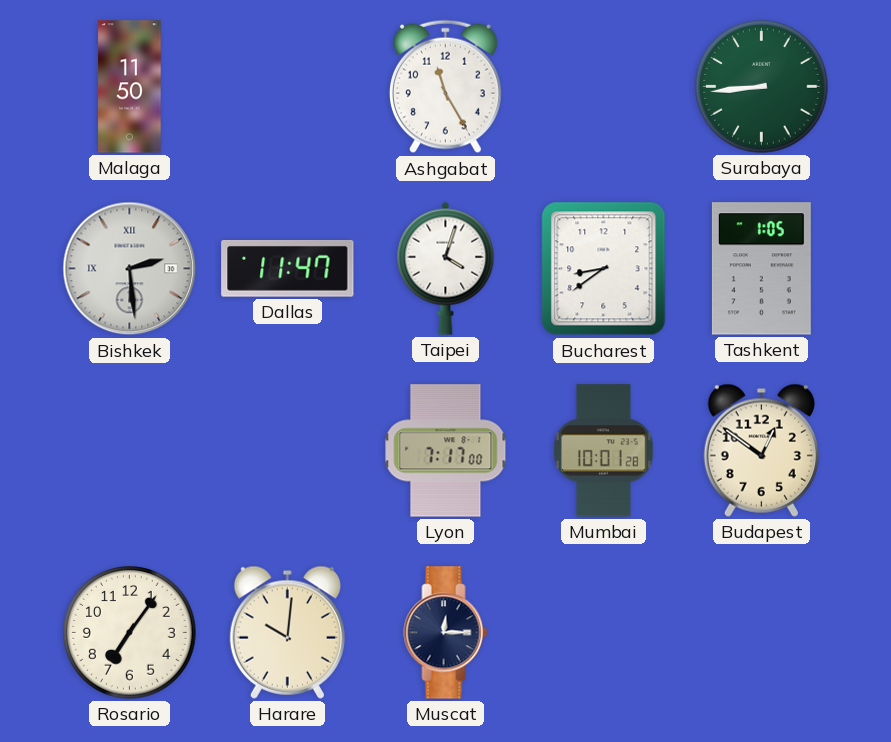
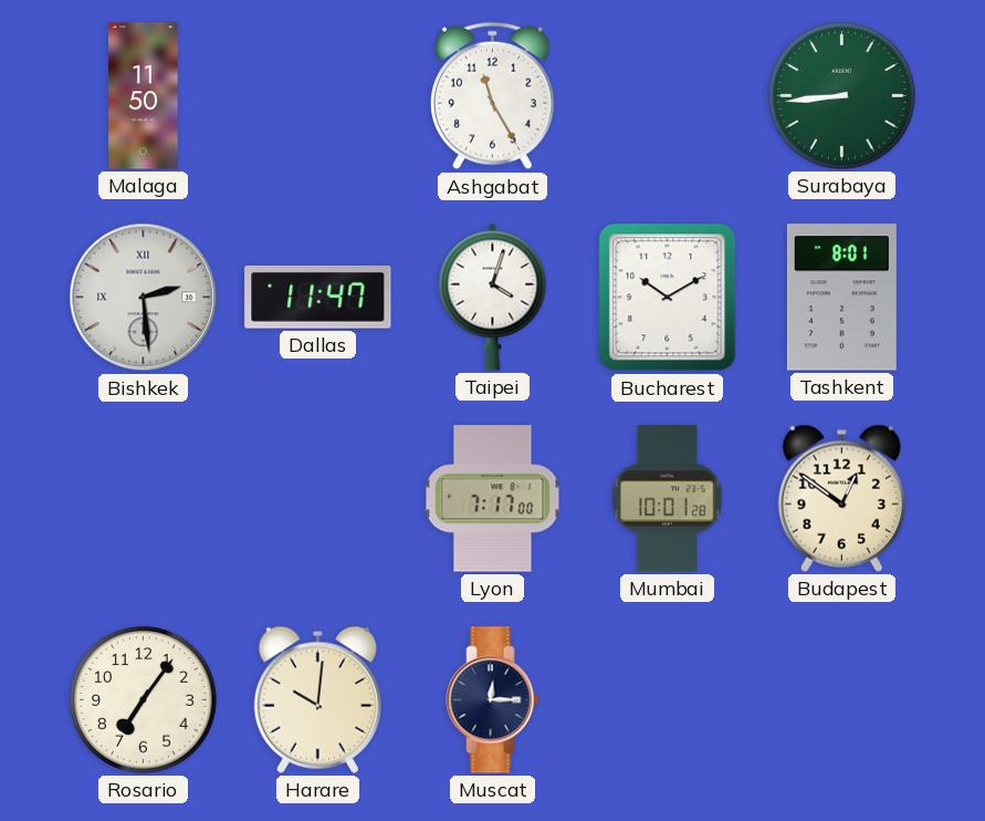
Bucharest: 8:39 -> 10:10
Tashkent: 1:05 -> 8:01
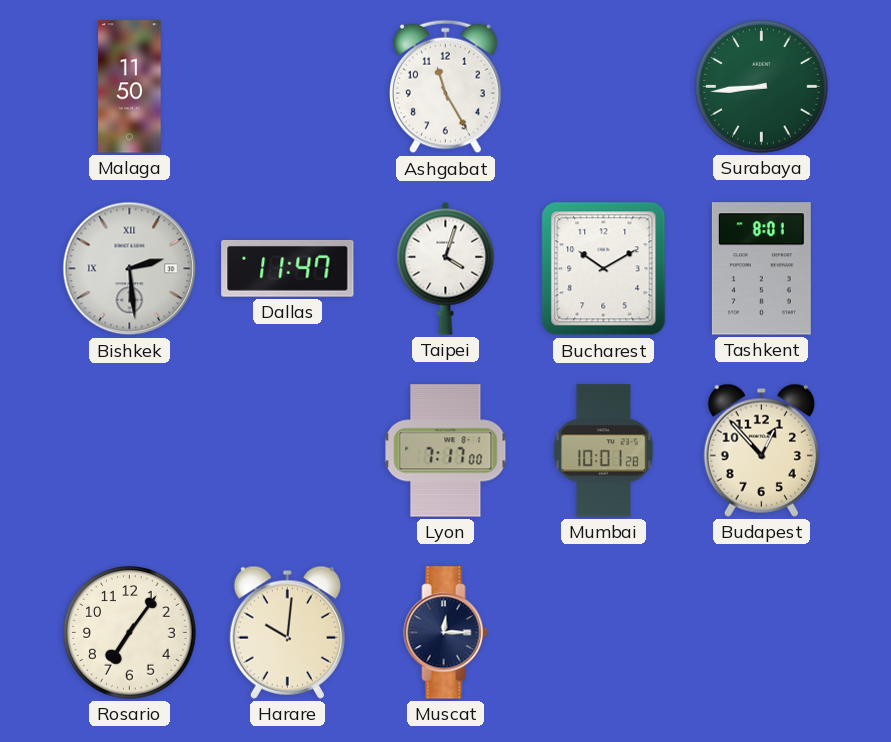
Budapest: 12:51 -> 12:53
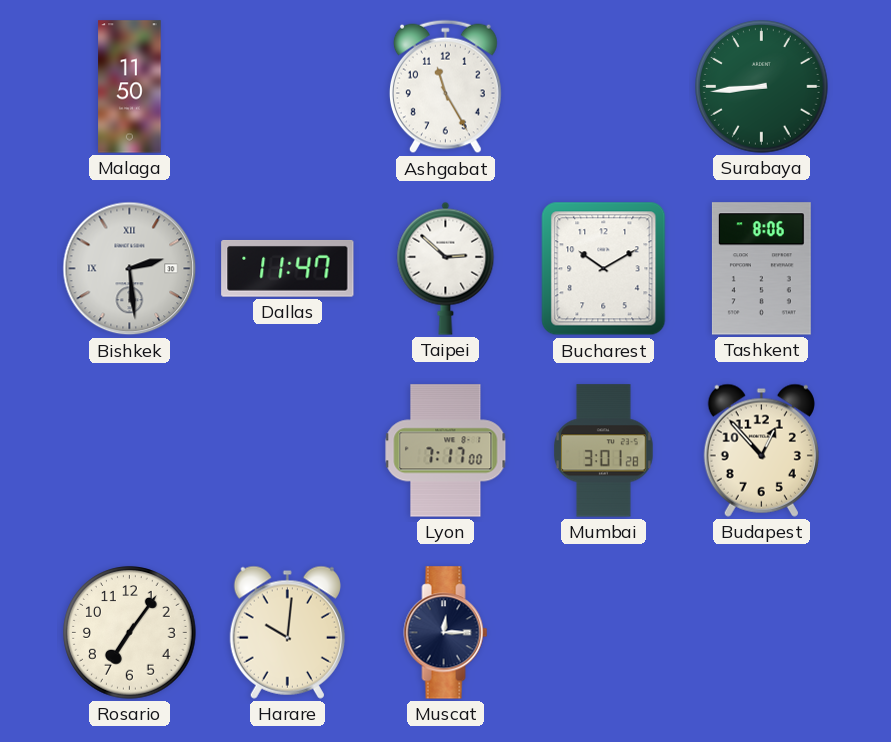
Taipei: 4:03 -> 2:52
Tashkent: 8:01 -> 8:06
Mumbai: 10:01 -> 3:01
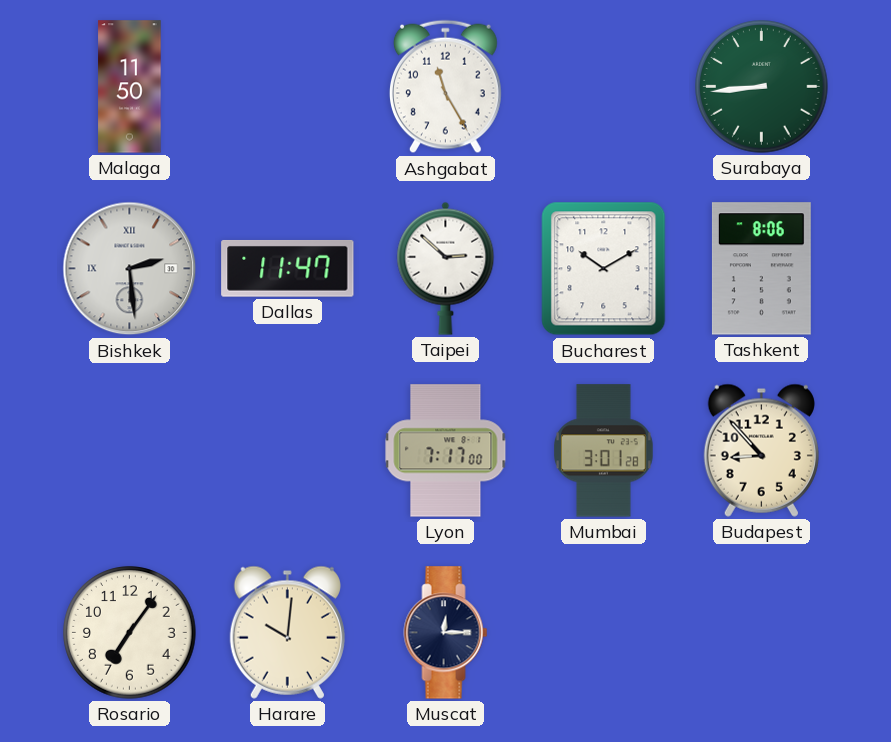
Budapest: 12:53 -> 8:53
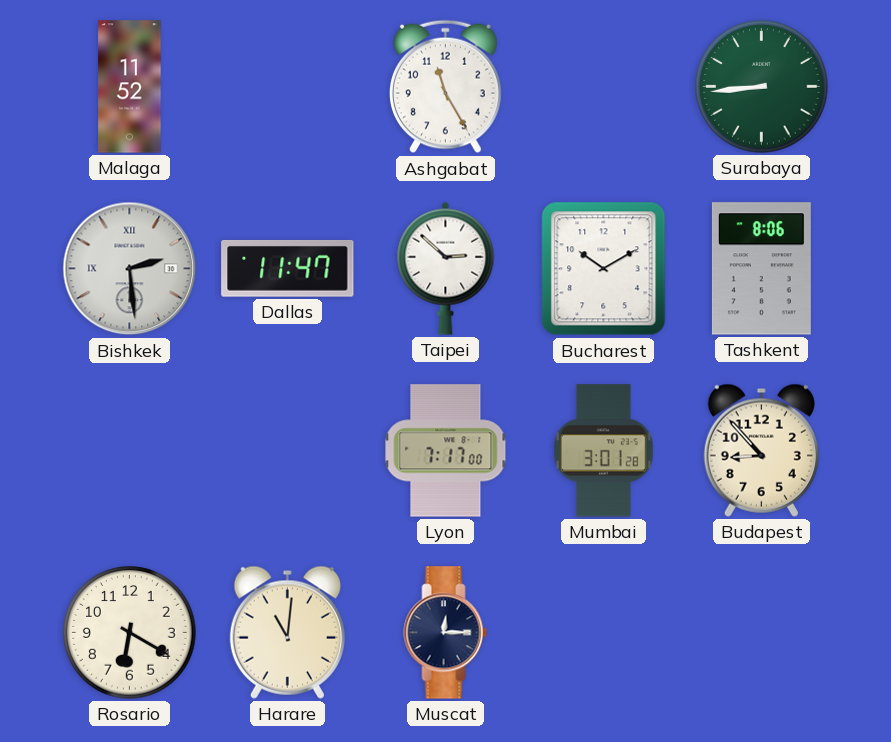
Malaga: 11:50 -> 11:52
Rosario: 7:06 -> 6:20
Harare: 10:01 -> 11:01
